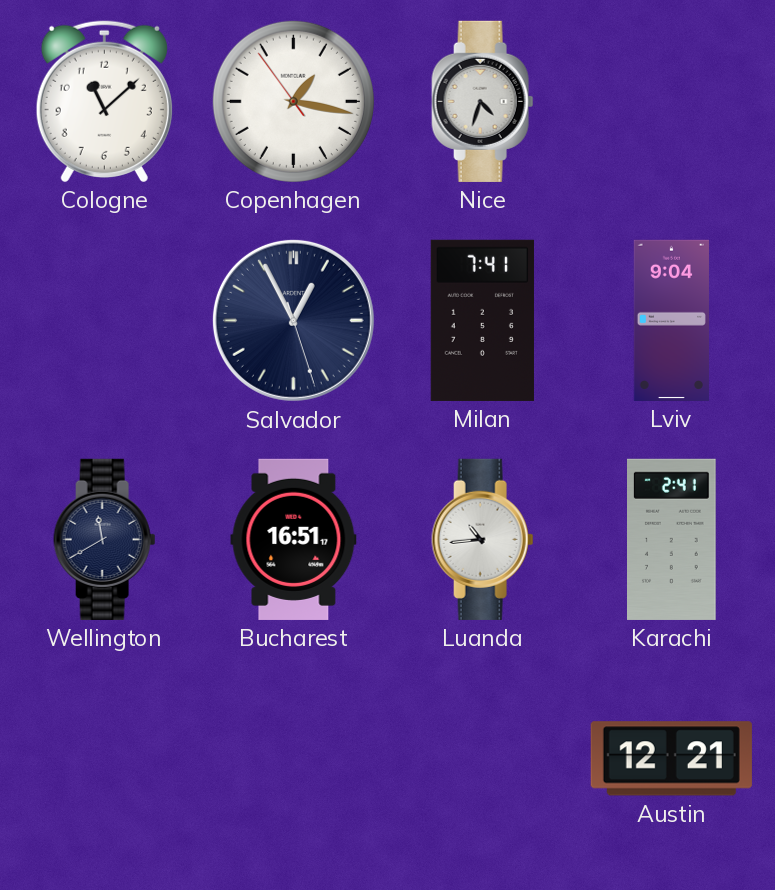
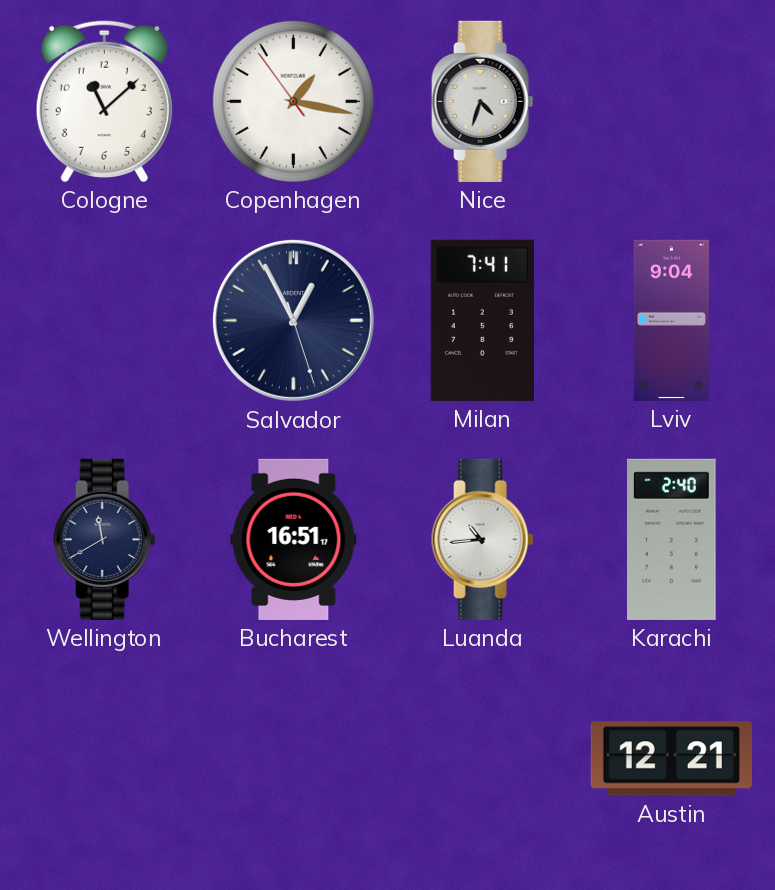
Karachi: 2:41 -> 2:40
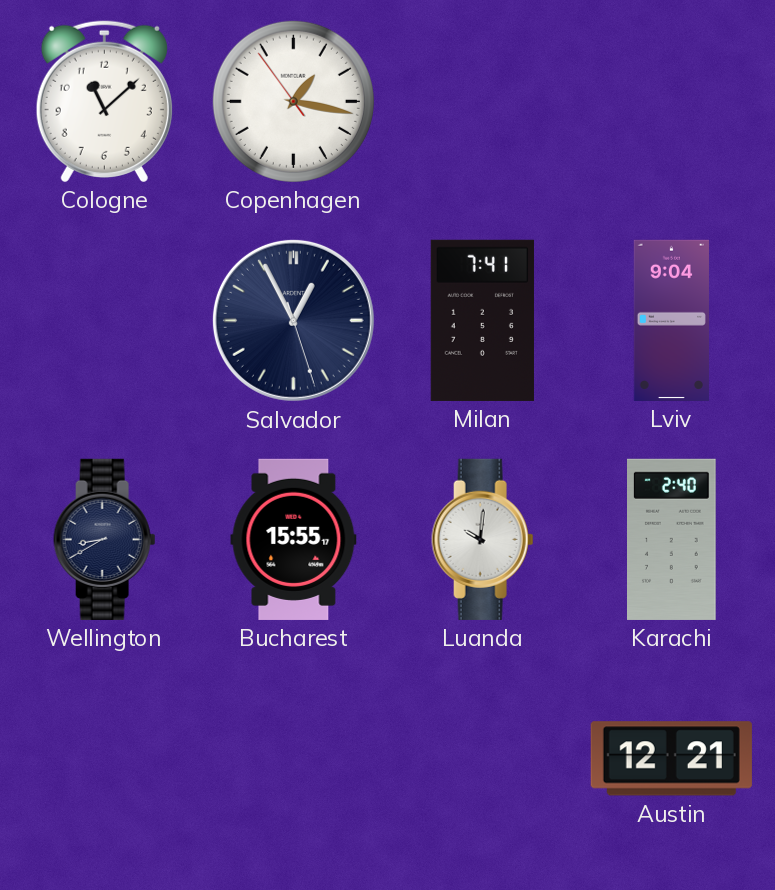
Nice: 4:33 -> none
Wellington: 11:40 -> 8:40
Bucharest: 16:51 -> 15:55
Luanda: 10:44 -> 10:01
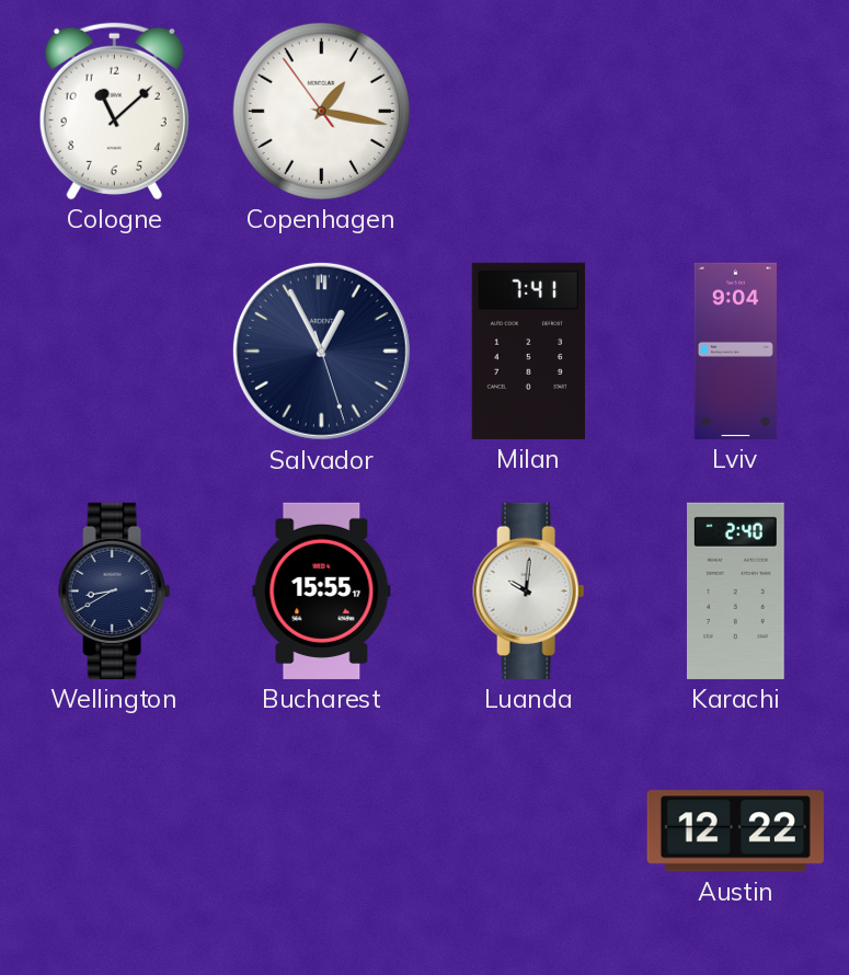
Austin: 12:21 -> 12:22
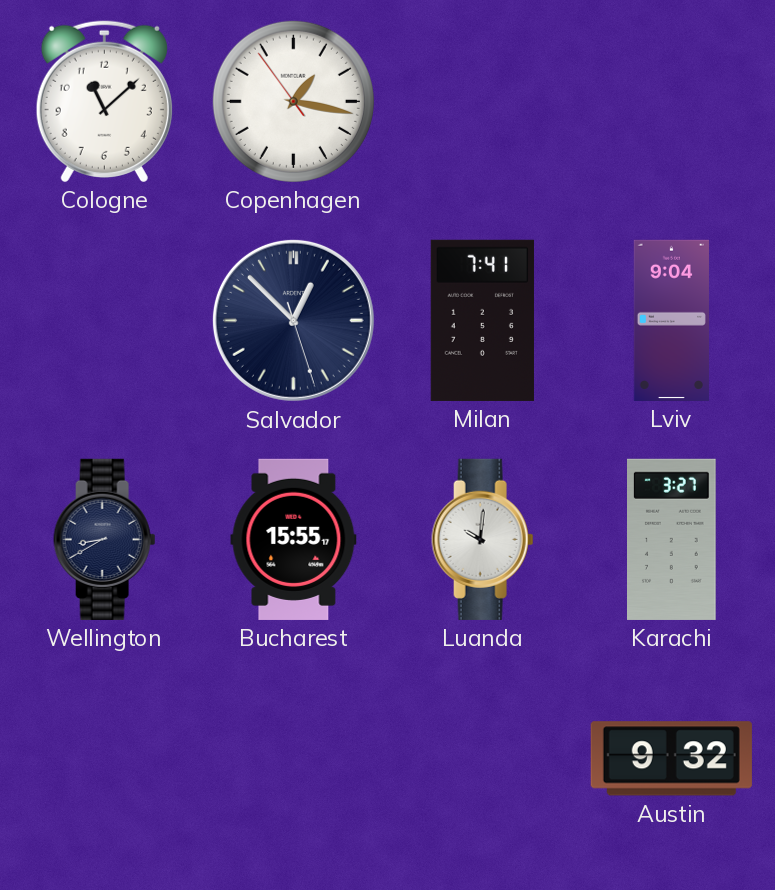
Salvador: 12:55 -> 12:52
Karachi: 2:40 -> 3:27
Austin: 12:22 -> 9:32
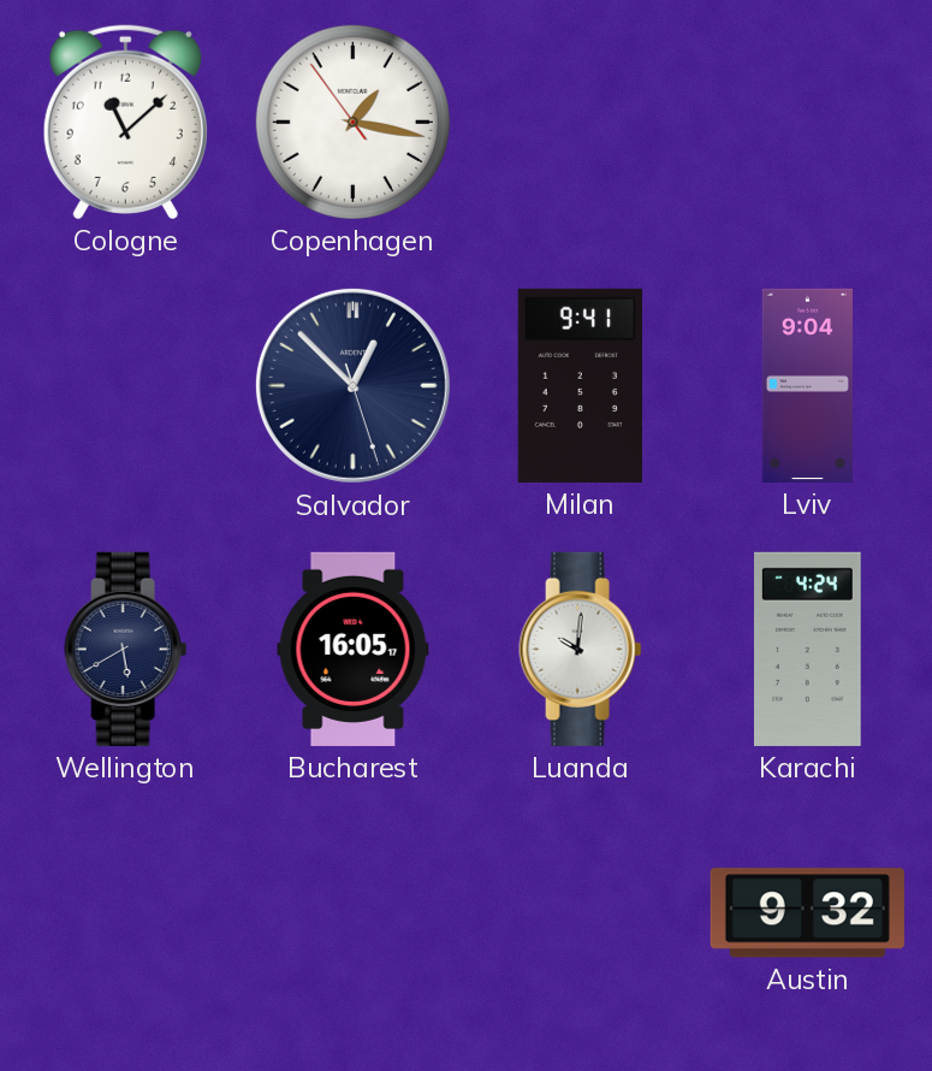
Milan: 7:41 -> 9:41
Wellington: 8:40 -> 5:40
Bucharest: 15:55 -> 16:05
Karachi: 3:27 -> 4:24
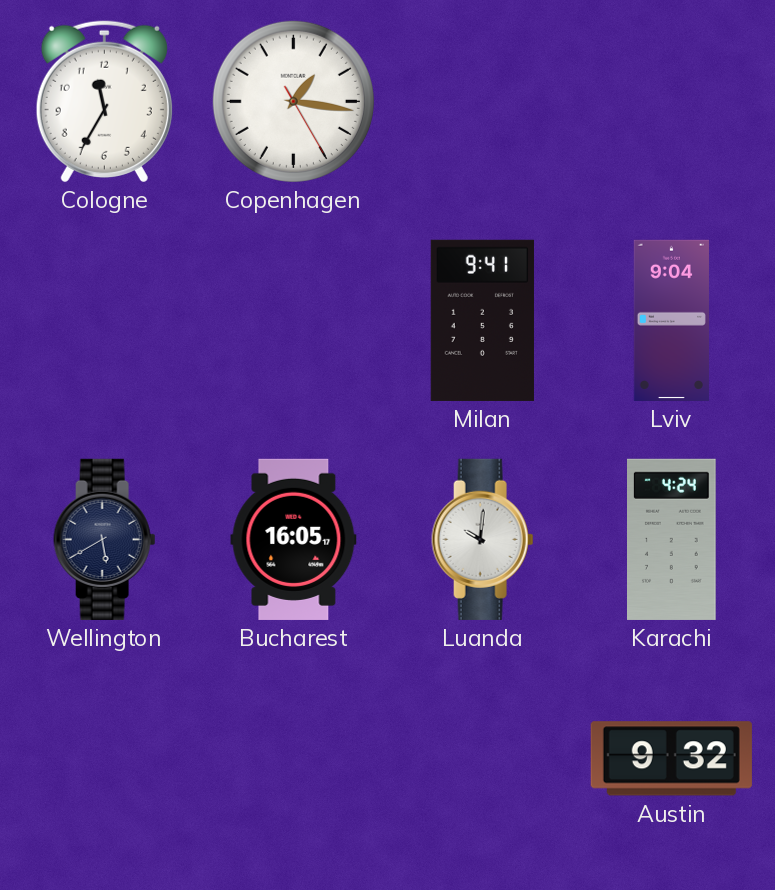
Cologne: 11:08 -> 11:35
Copenhagen: 1:16:54 -> 1:16:25
Salvador: 12:52 -> none
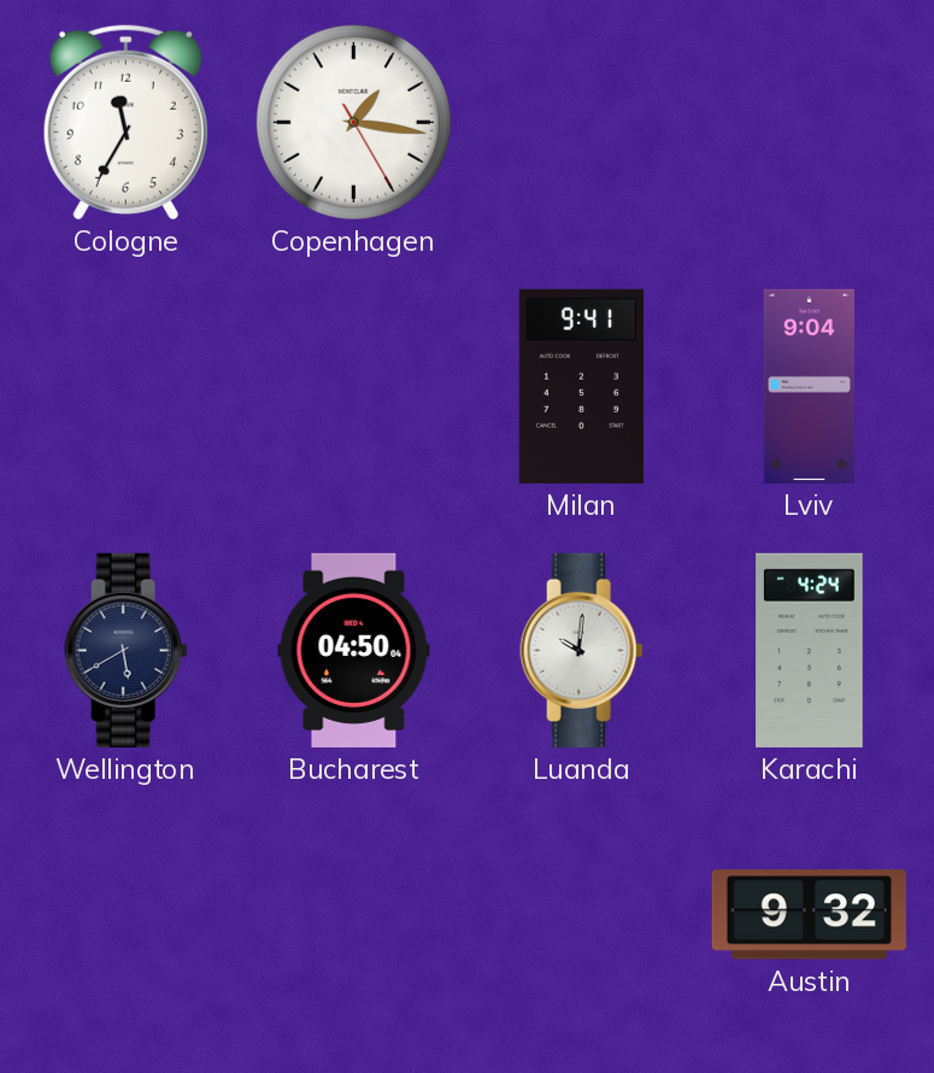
Bucharest: 16:05 -> 04:50
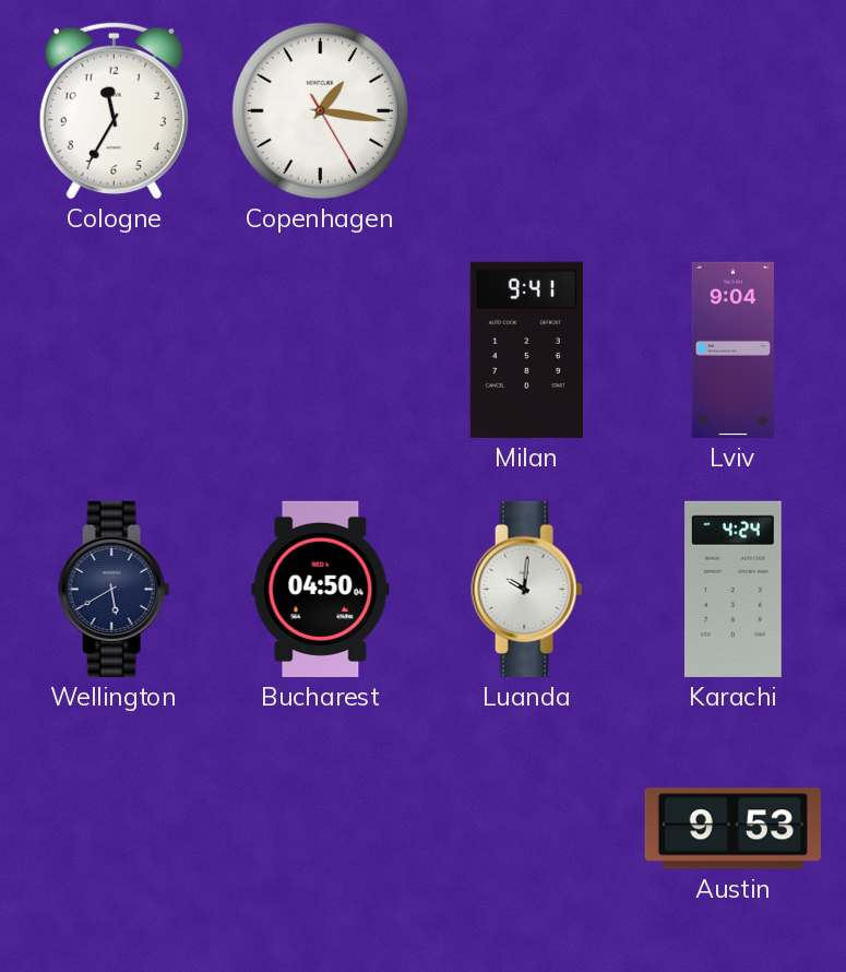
Austin: 9:32 -> 9:53
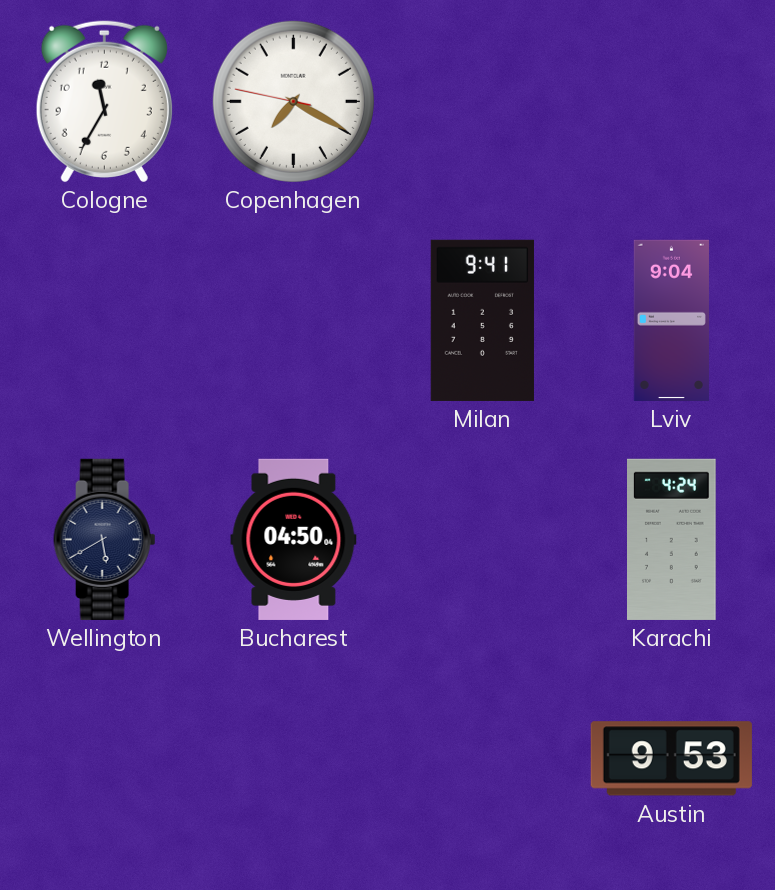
Copenhagen: 1:16 -> 7:19
Luanda: 10:01 -> none
